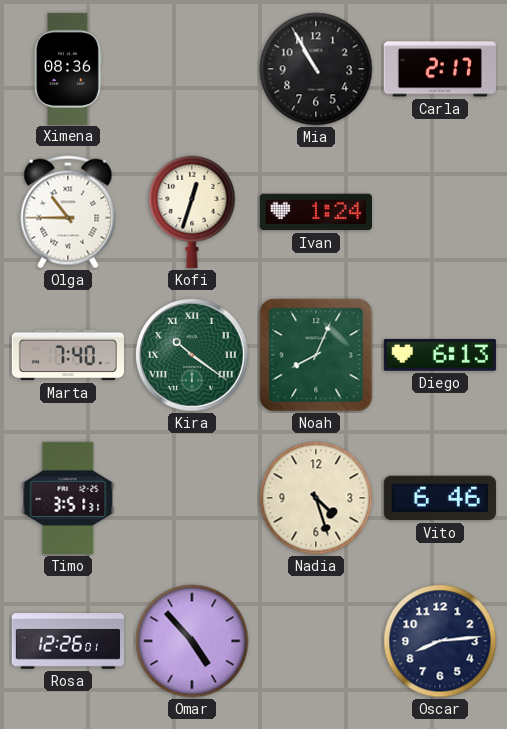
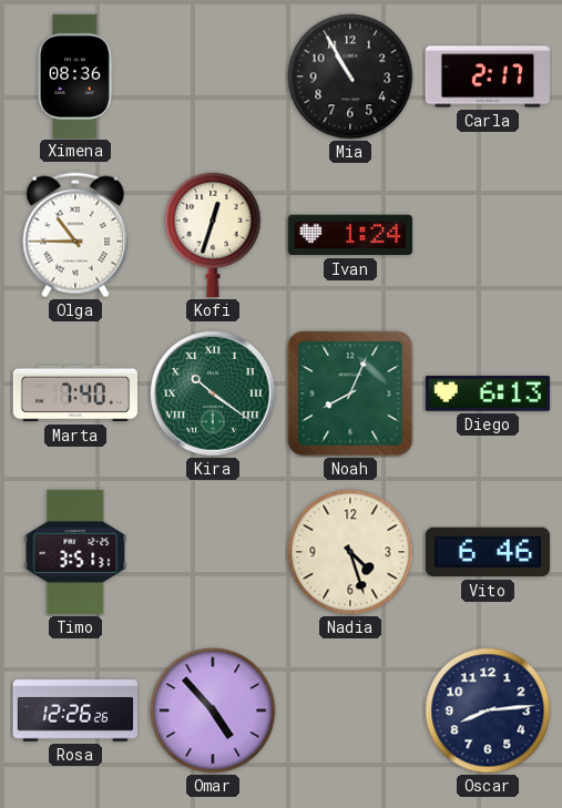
Rosa: 12:26:01 -> 12:26:26
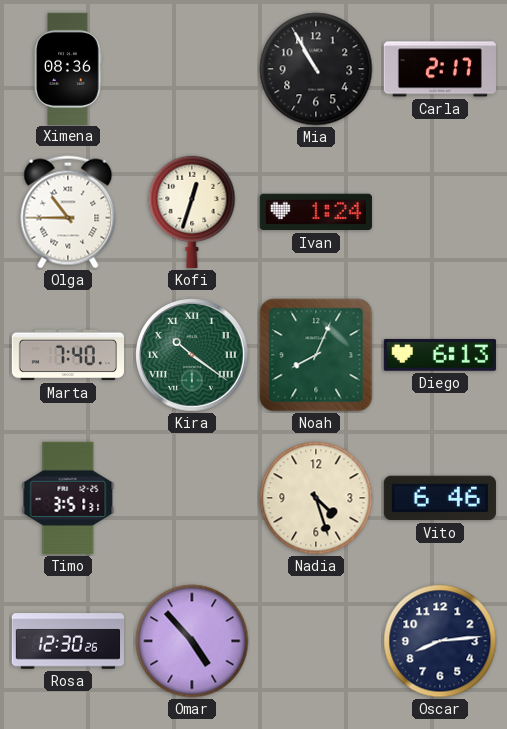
Rosa: 12:26 -> 12:30
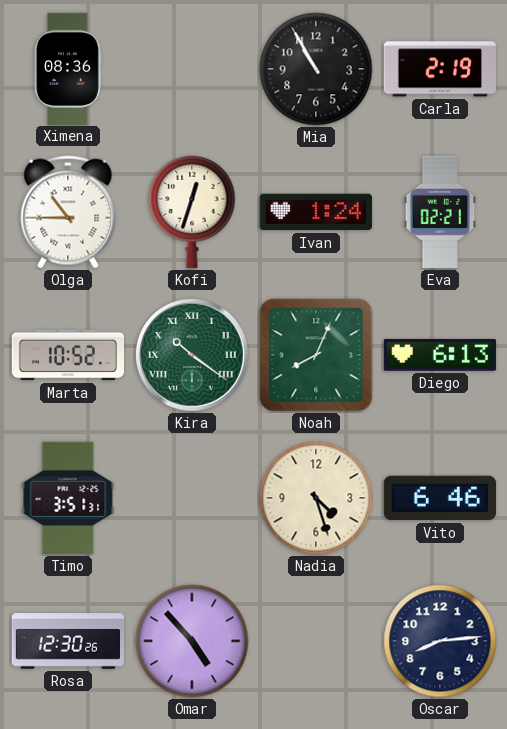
Carla: 2:17 -> 2:19
Eva: none -> 02:21
Marta: 7:40 -> 10:52
